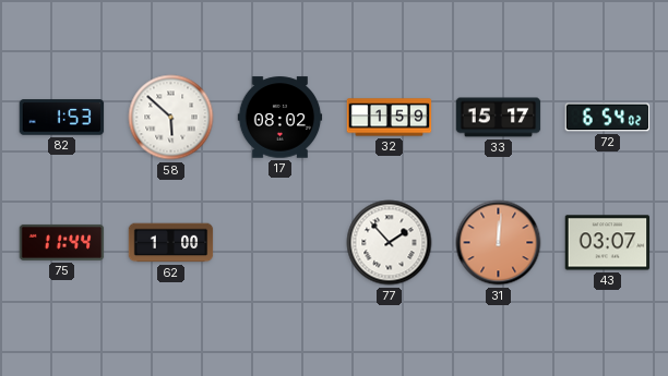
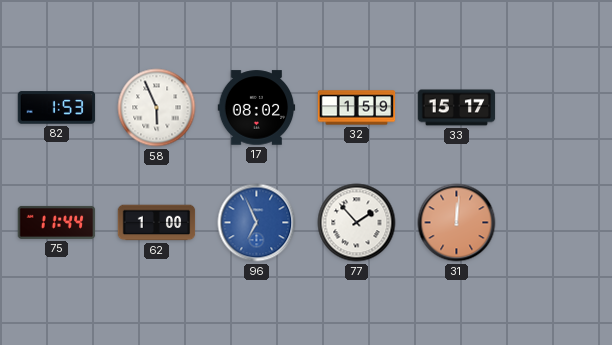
58: 5:52 -> 5:56
72: 6:54 -> none
96: none -> 6:56
43: 03:07 -> none
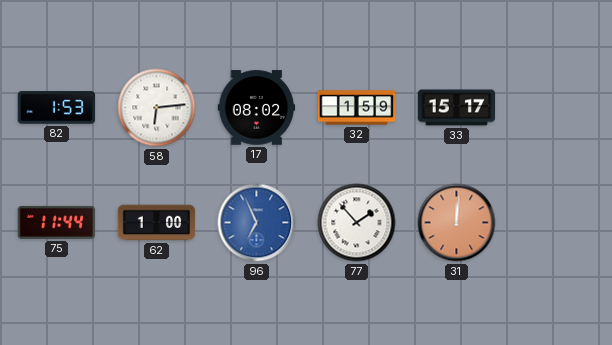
58: 5:56 -> 6:14
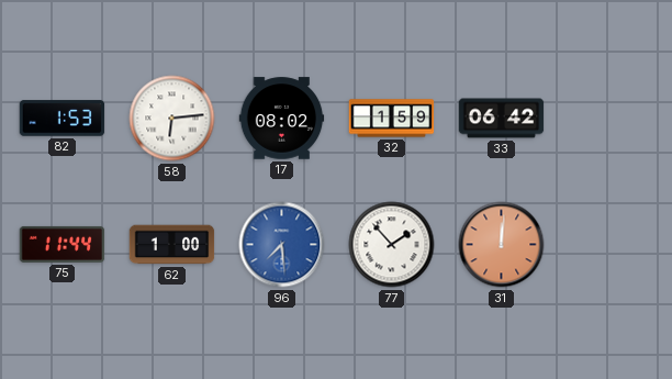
33: 15:17 -> 06:42
96: 6:56 -> 7:29
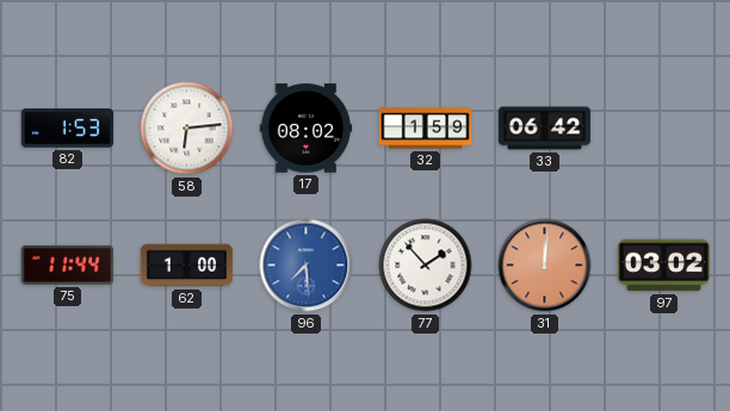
97: none -> 03:02
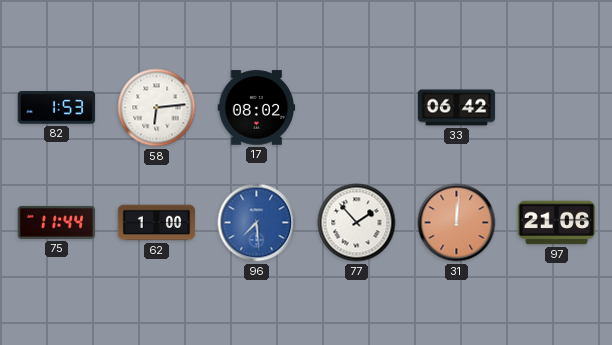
32: 1:59 -> none
97: 03:02 -> 21:06
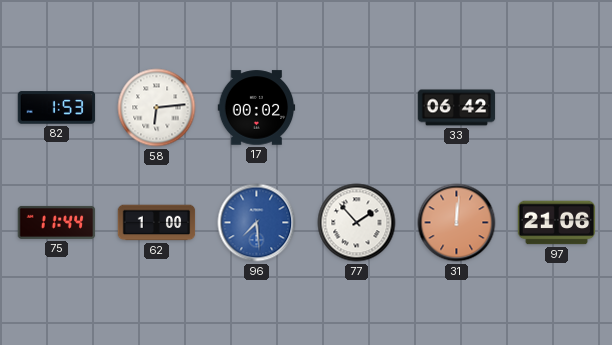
17: 08:02 -> 00:02
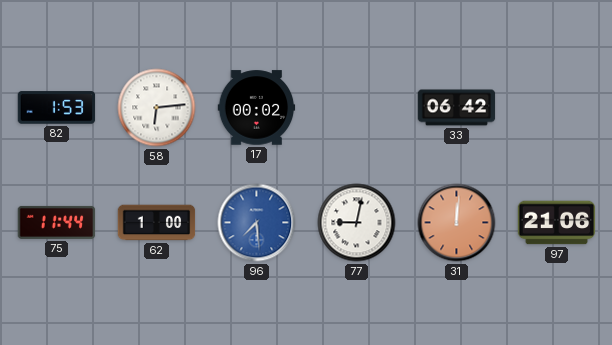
77: 1:53 -> 9:02
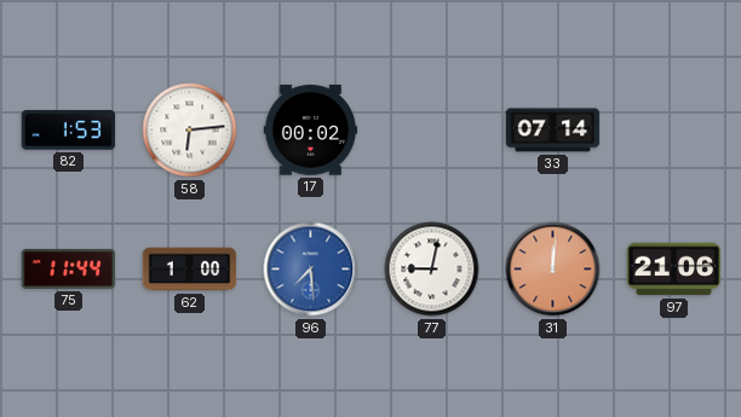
33: 06:42 -> 07:14
